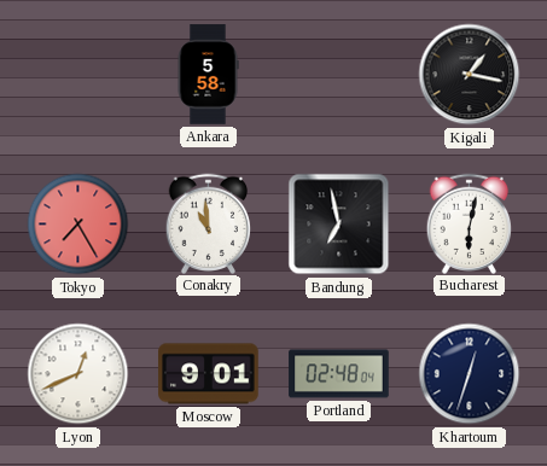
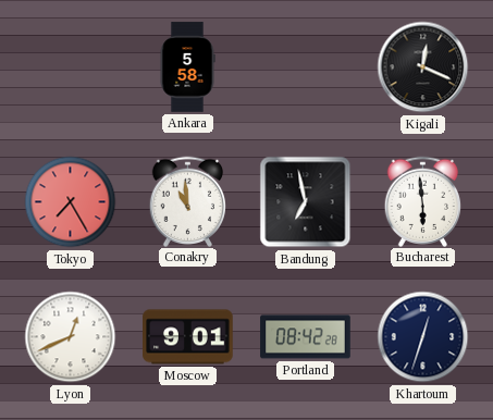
Kigali: 1:17 -> 12:19
Bucharest: 6:02 -> 5:59
Portland: 02:48 -> 08:42
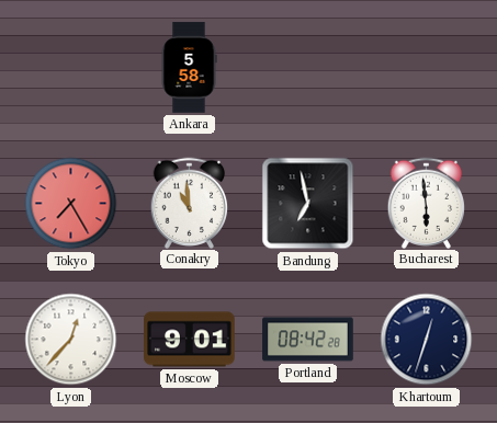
Kigali: 12:19 -> none
Lyon: 12:41 -> 12:37
